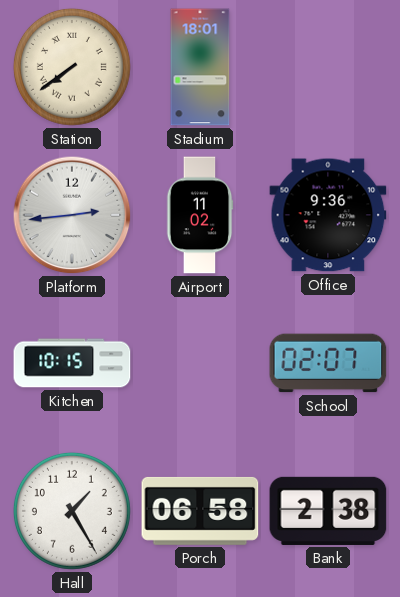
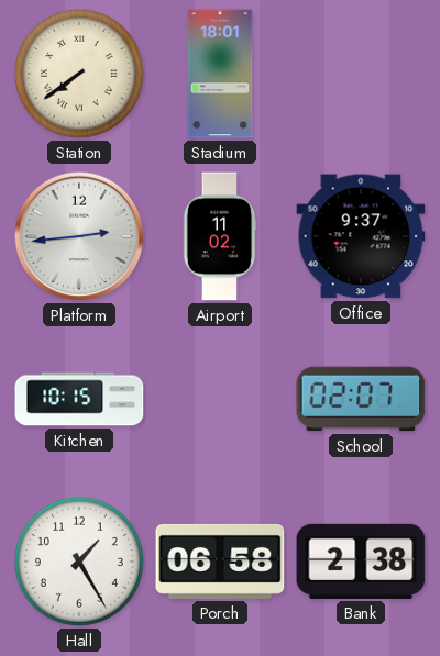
Office: 9:36 -> 9:37
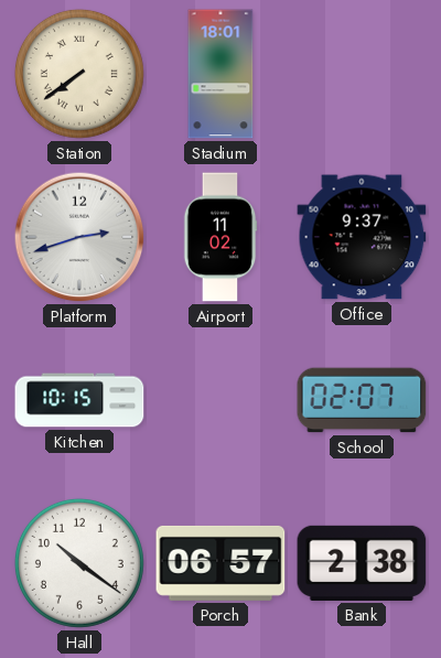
Platform: 2:44 -> 2:42
Hall: 1:25 -> 10:21
Porch: 06:58 -> 06:57
